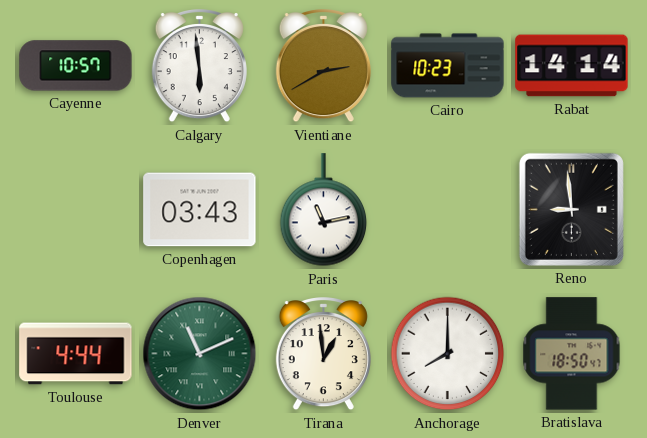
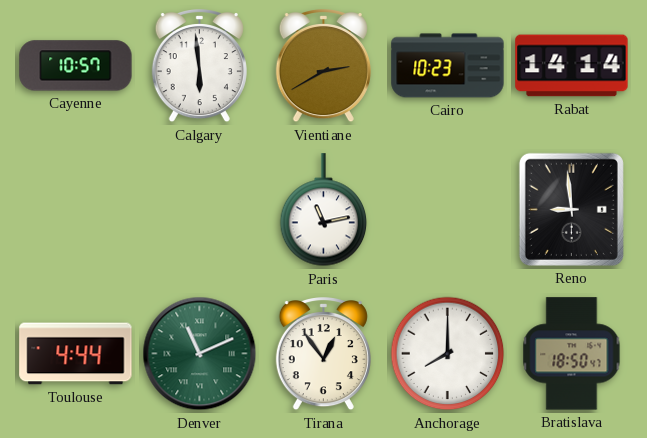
Copenhagen: 03:43 -> none
Tirana: 12:59 -> 12:54
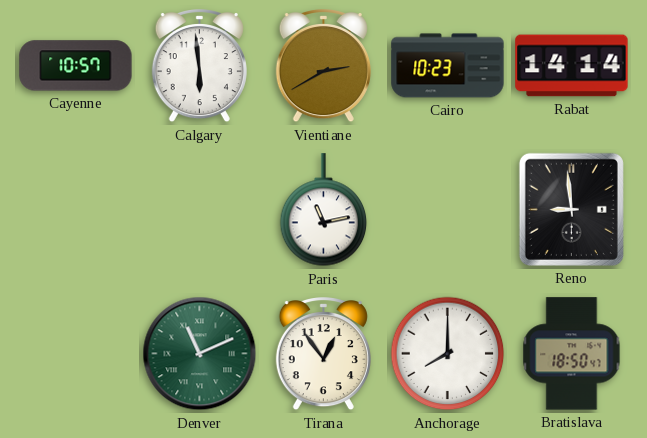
Toulouse: 4:44 -> none
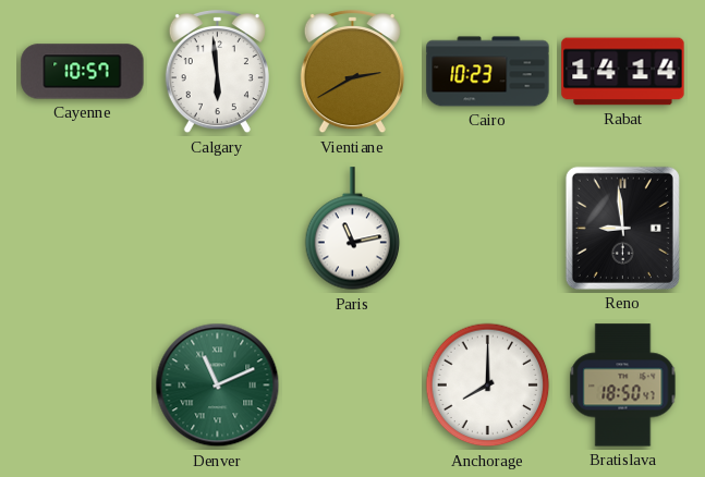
Tirana: 12:54 -> none
